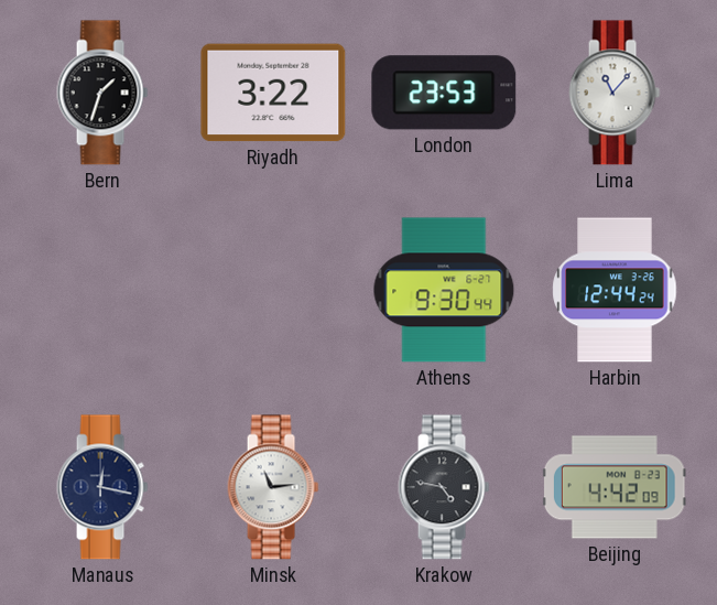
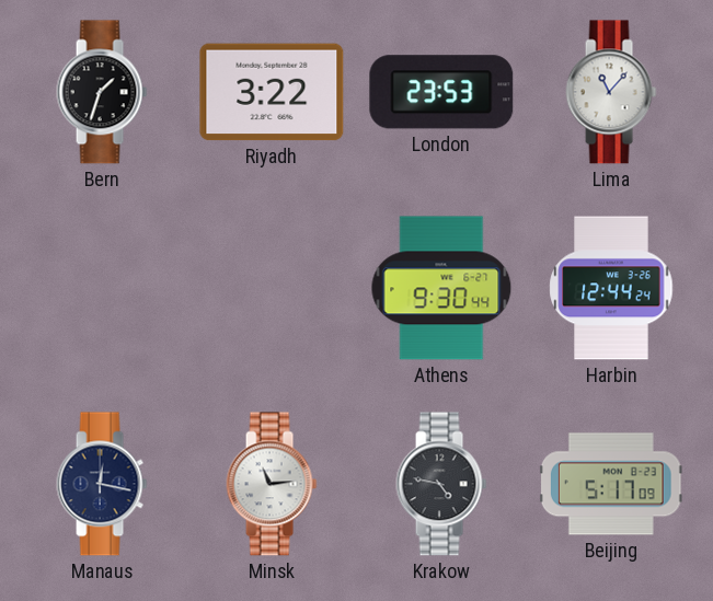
Beijing: 4:42 -> 5:17
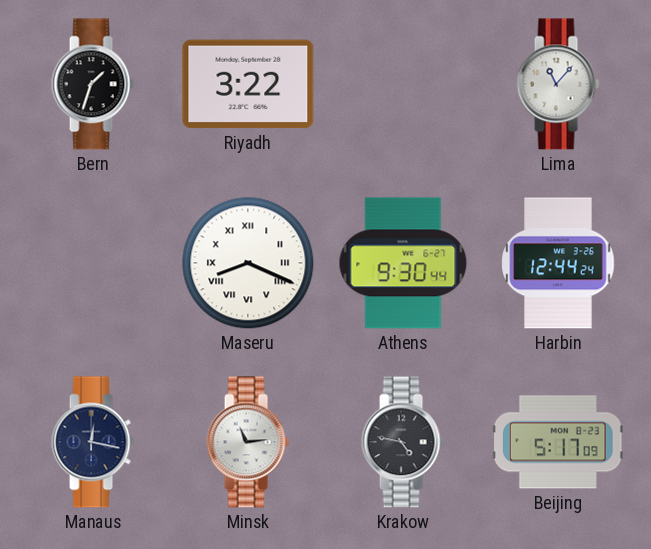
London: 23:53 -> none
Maseru: none -> 8:19
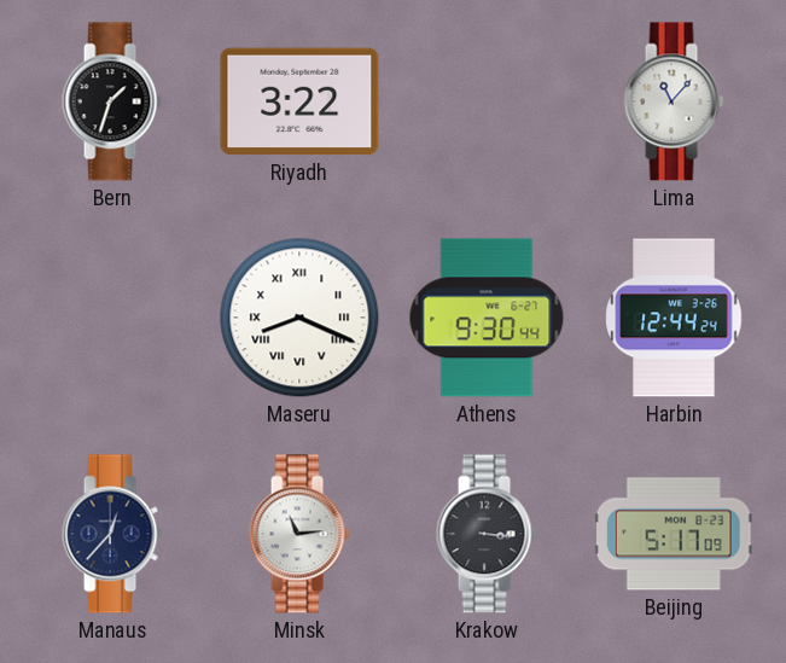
Manaus: 12:17 -> 12:37
Krakow: 4:47 -> 3:16
